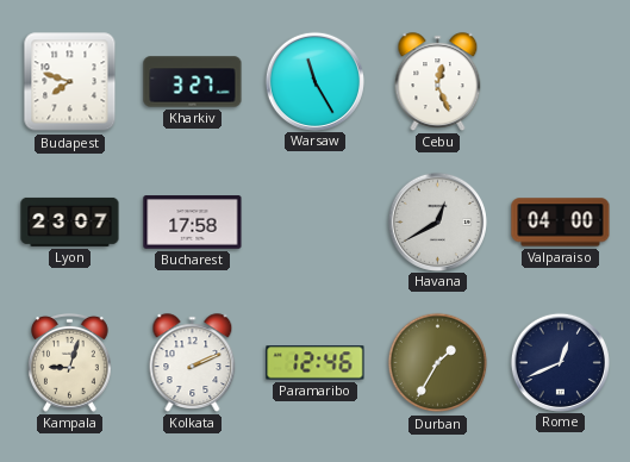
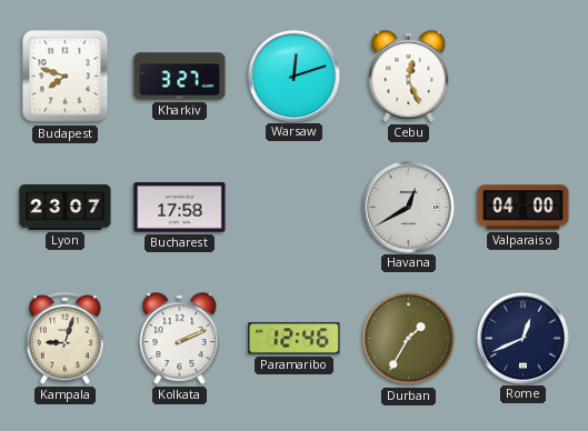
Warsaw: 11:25 -> 12:12
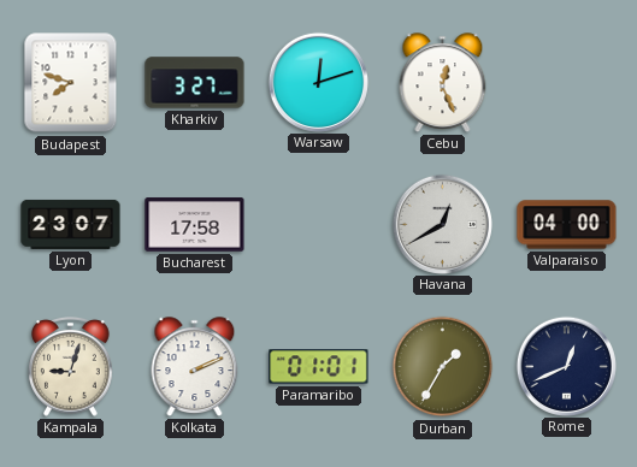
Paramaribo: 12:46 -> 01:01
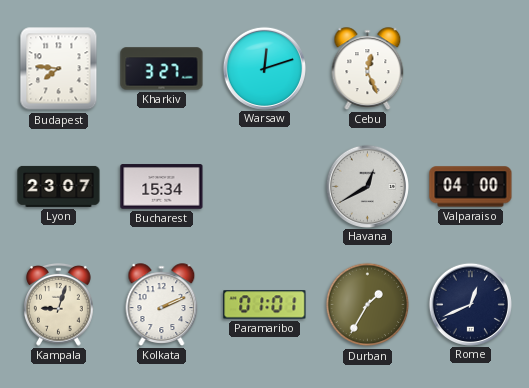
Budapest: 7:48 -> 7:46
Bucharest: 17:58 -> 15:34
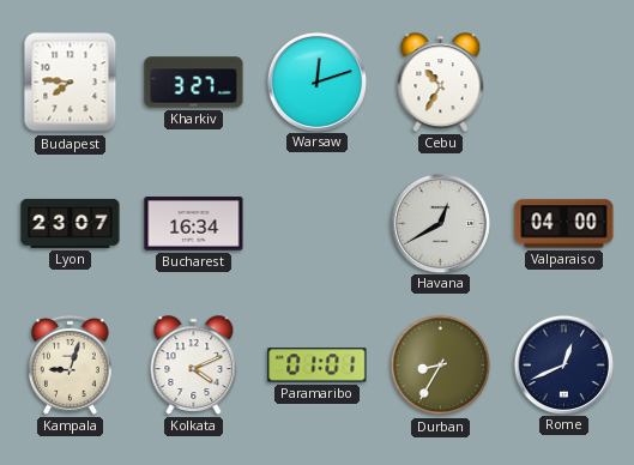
Cebu: 12:26 -> 10:35
Bucharest: 15:34 -> 16:34
Kolkata: 2:11 -> 4:11
Durban: 1:35 -> 8:35
